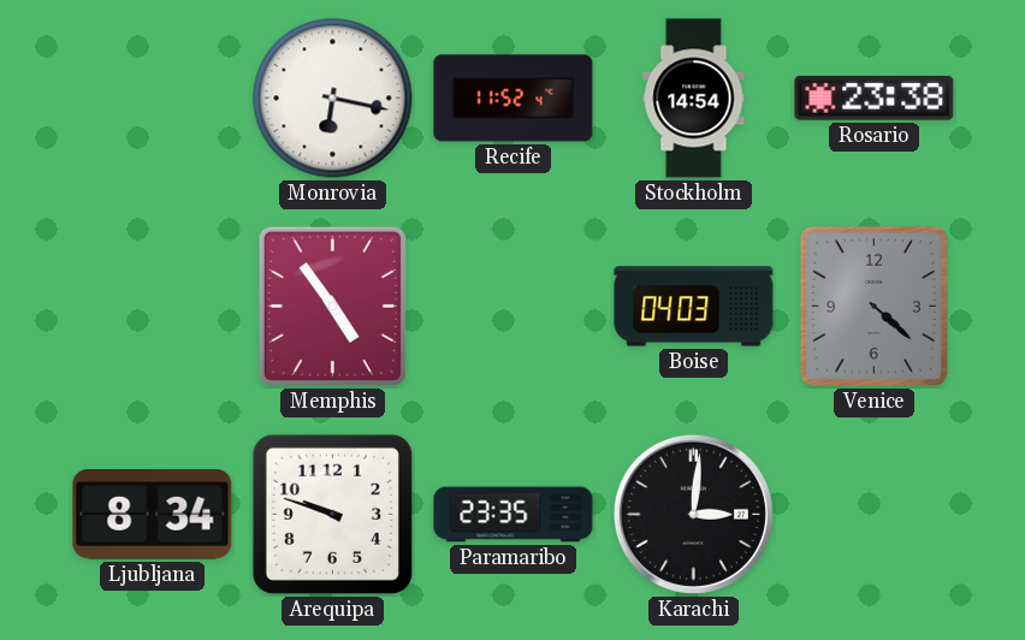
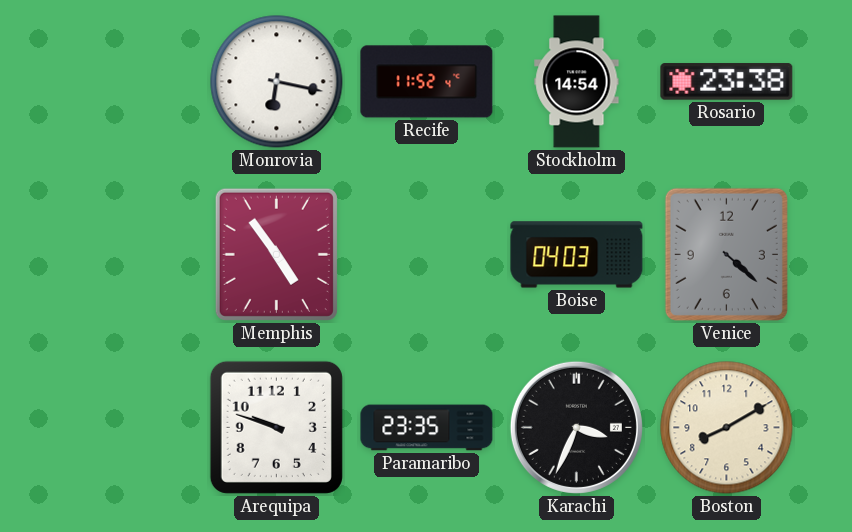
Ljubljana: 8:34 -> none
Karachi: 3:01 -> 3:34
Boston: none -> 8:10
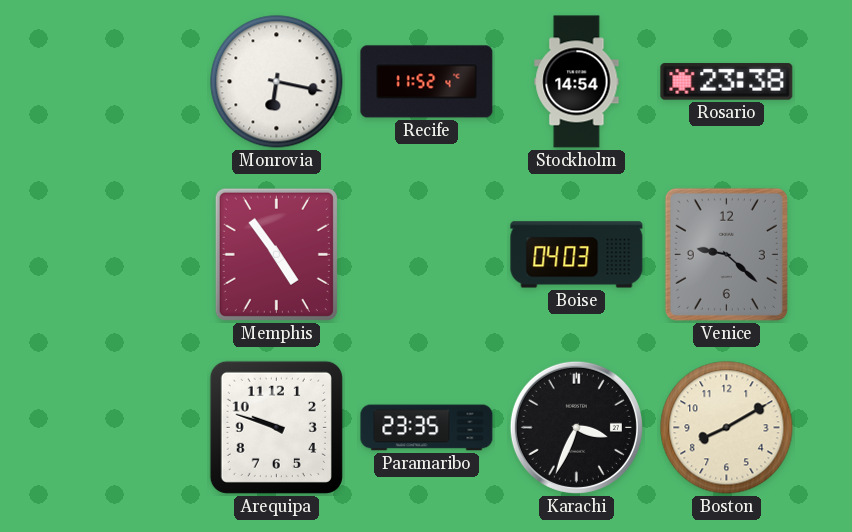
Venice: 4:22 -> 9:22
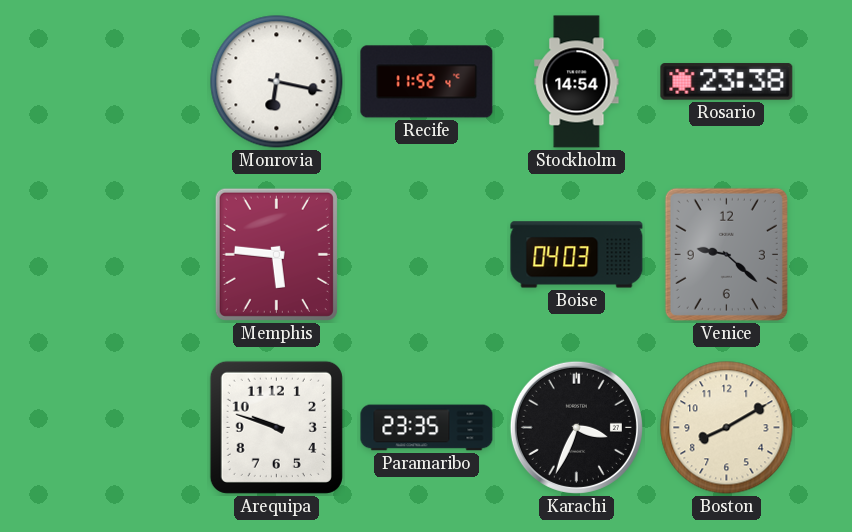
Memphis: 4:54 -> 5:46
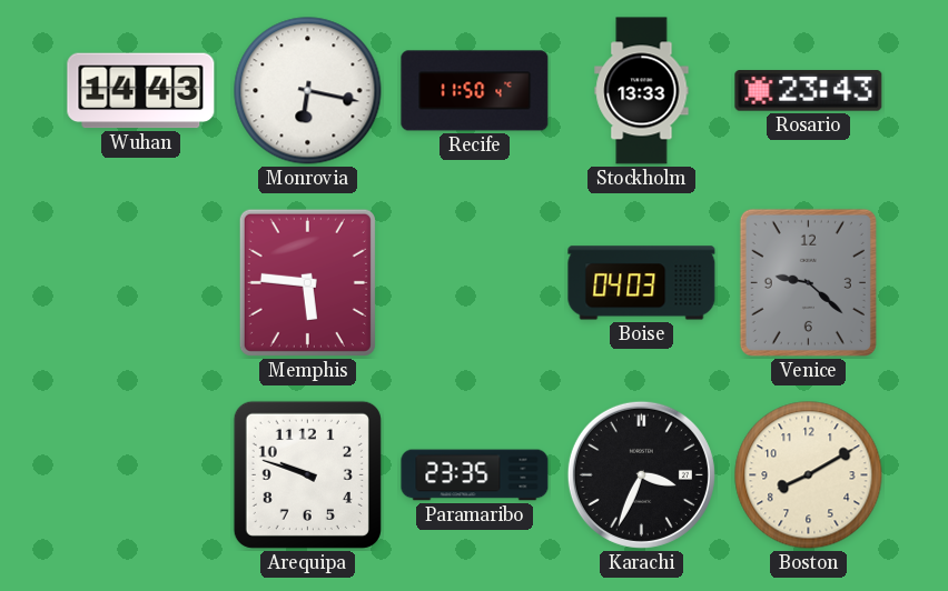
Wuhan: none -> 14:43
Recife: 11:52 -> 11:50
Stockholm: 14:54 -> 13:33
Rosario: 23:38 -> 23:43
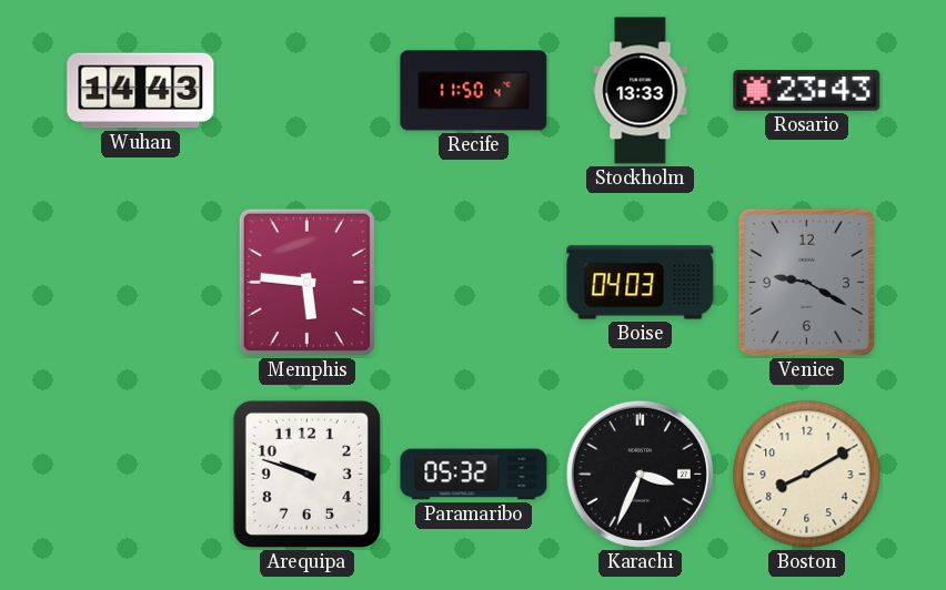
Monrovia: 6:17 -> none
Venice: 9:22 -> 9:20
Paramaribo: 23:35 -> 05:32
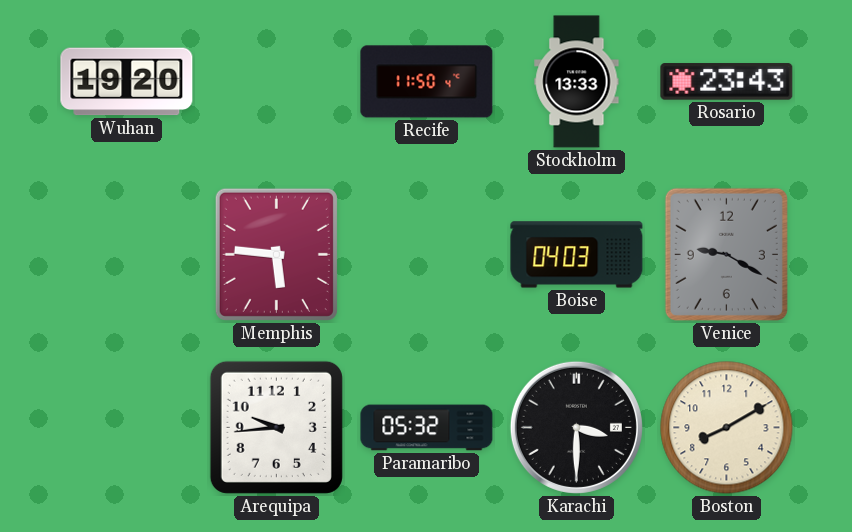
Wuhan: 14:43 -> 19:20
Arequipa: 9:48 -> 9:44
Karachi: 3:34 -> 3:30
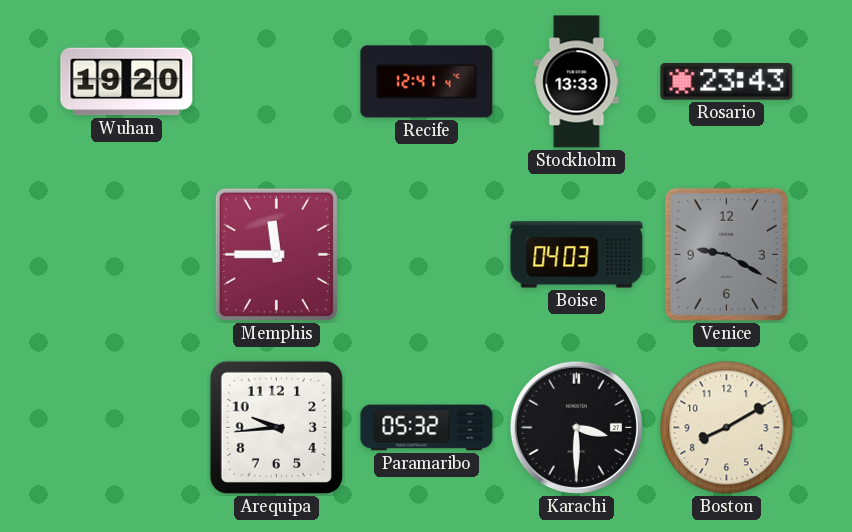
Recife: 11:50 -> 12:41
Memphis: 5:46 -> 11:45
